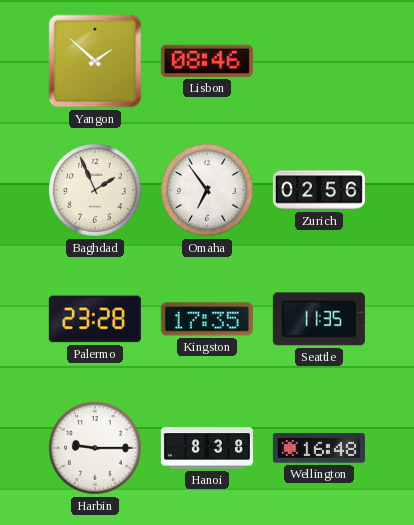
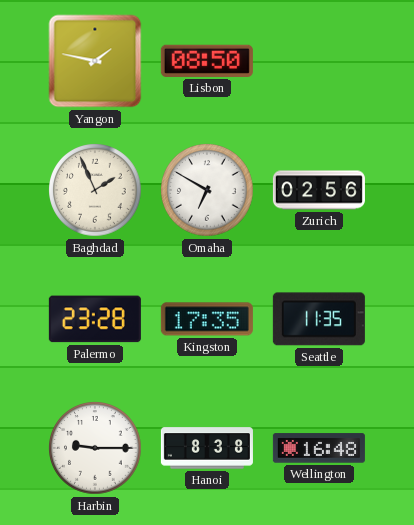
Yangon: 1:52 -> 1:47
Lisbon: 08:46 -> 08:50
Omaha: 6:54 -> 6:50
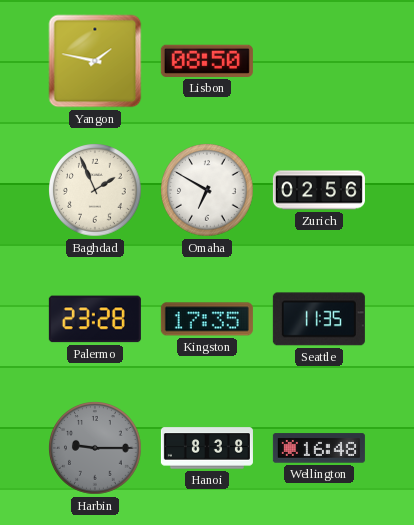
Harbin dial: white -> grey
